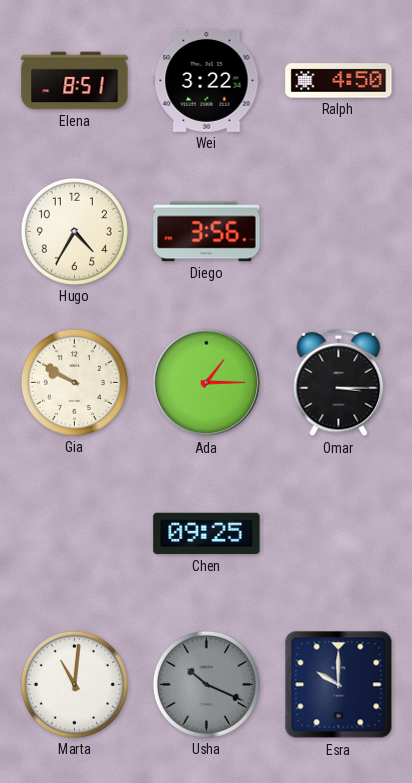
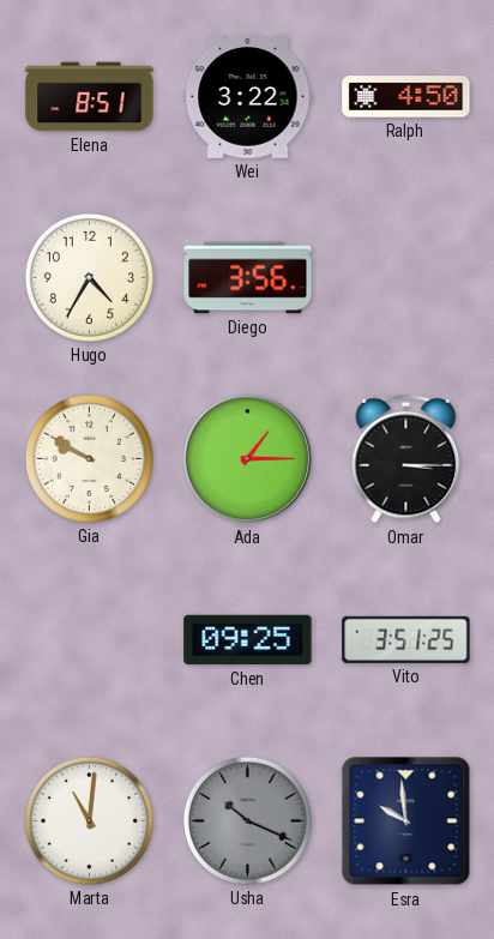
Vito: none -> 3:51
Esra: 10:00 -> 9:59
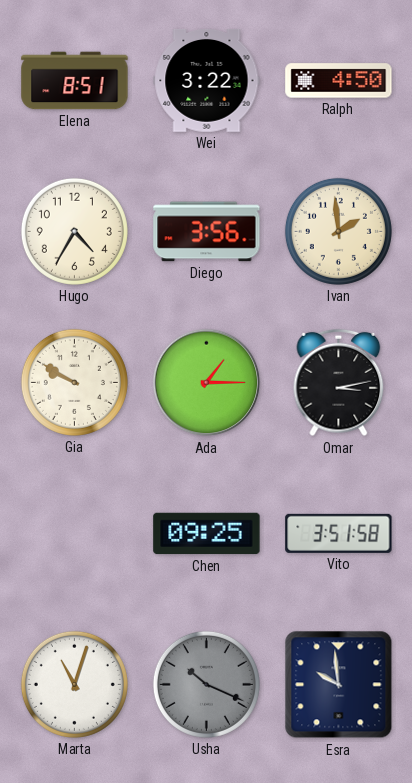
Ivan: none -> 1:59
Omar: 3:15 -> 3:13
Vito: 3:51:25 -> 3:51:58
Marta: 11:01 -> 11:03
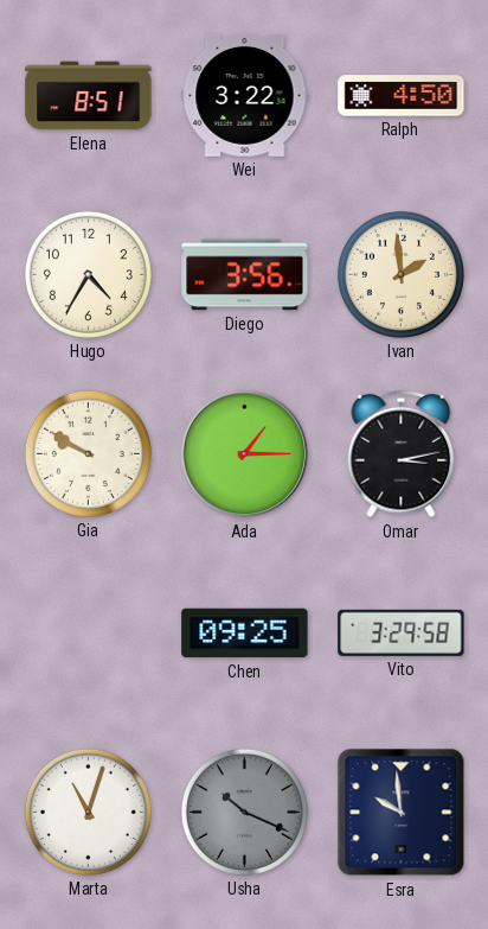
Vito: 3:51 -> 3:29
